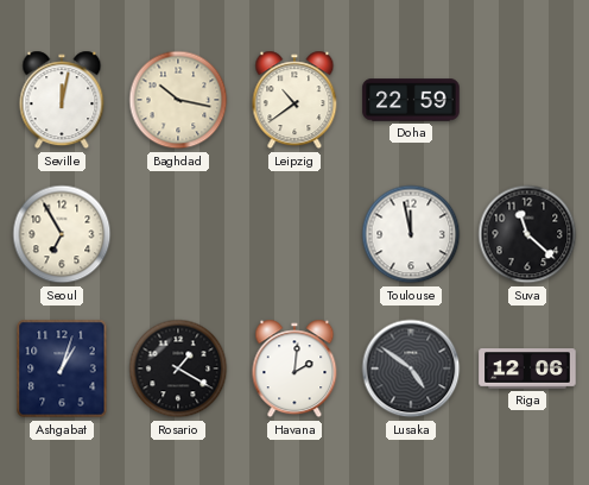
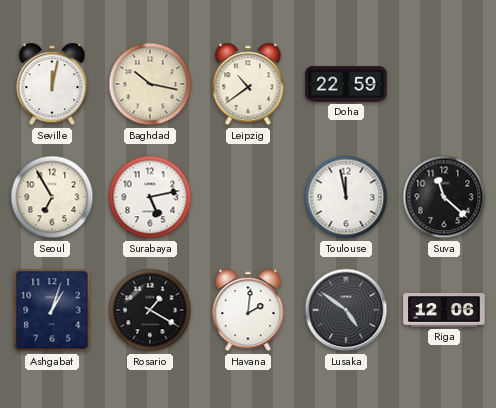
Surabaya: none -> 5:13
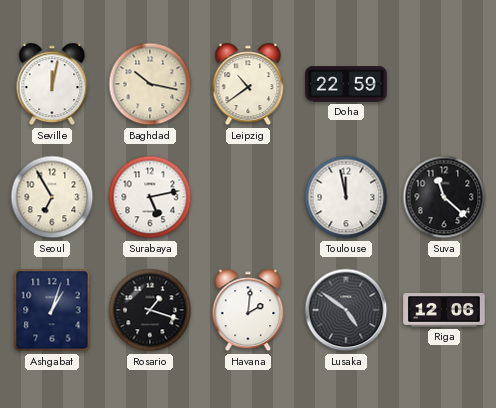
Rosario: 1:20 -> 1:18
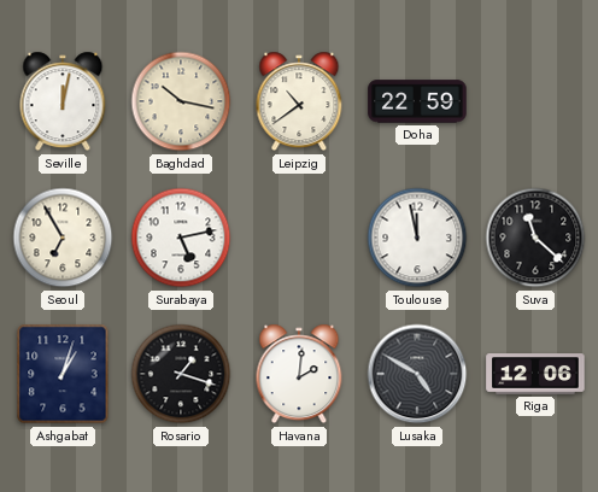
Lusaka: 4:51 -> 4:50
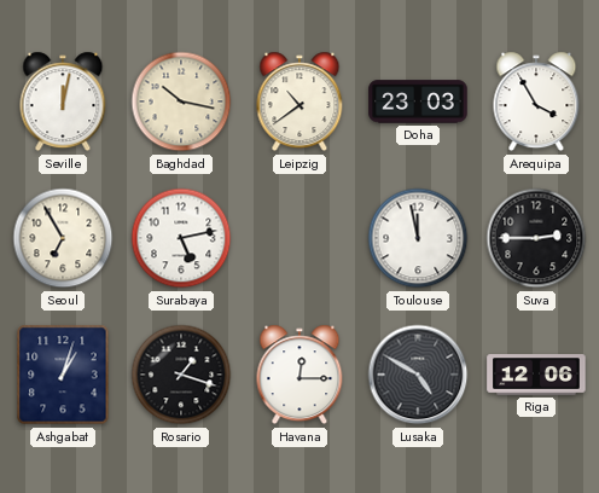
Doha: 22:59 -> 23:03
Arequipa: none -> 3:55
Suva: 11:22 -> 2:45
Havana: 2:01 -> 12:15
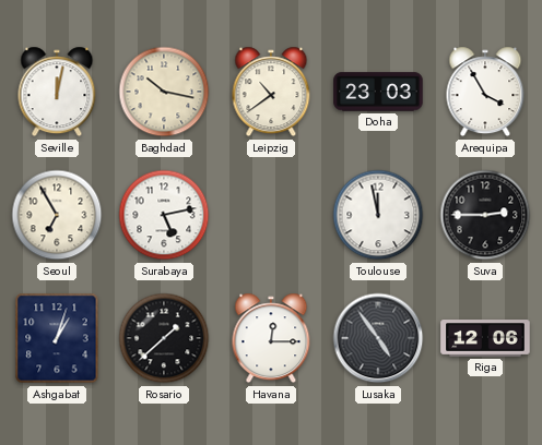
Rosario: 1:18 -> 1:38
Lusaka: 4:50 -> 4:54
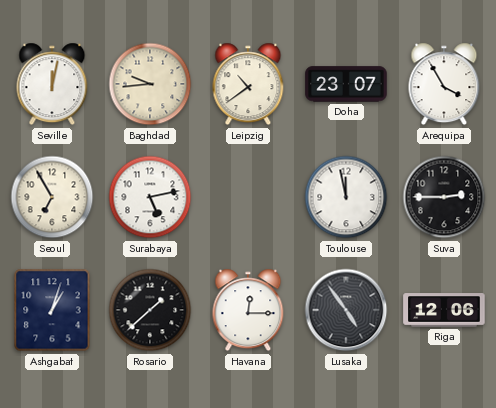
Baghdad: 10:17 -> 9:44
Doha: 23:03 -> 23:07
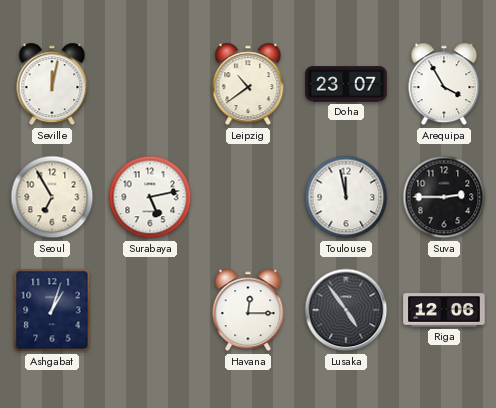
Baghdad: 9:44 -> none
Rosario: 1:38 -> none
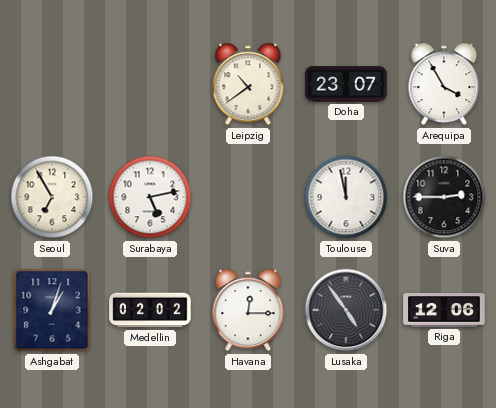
Seville: 12:02 -> none
Medellin: none -> 02:02
